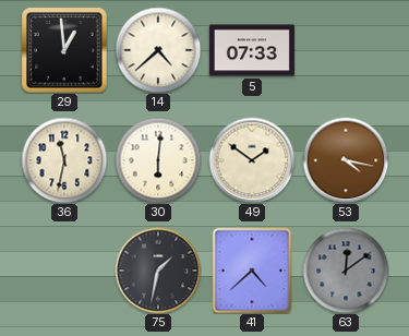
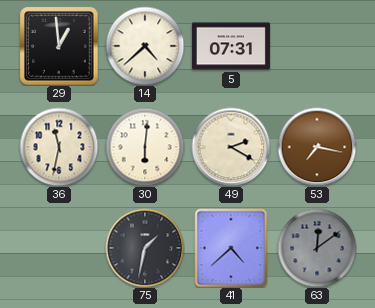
5: 07:33 -> 07:31
49: 1:51 -> 2:20
53: 4:17 -> 7:17
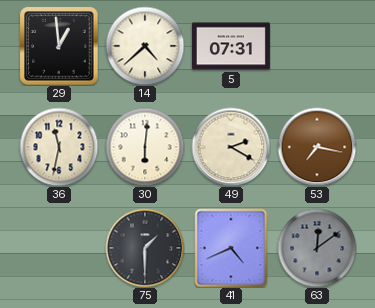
75: 1:32 -> 1:30
41: 4:38 -> 4:41
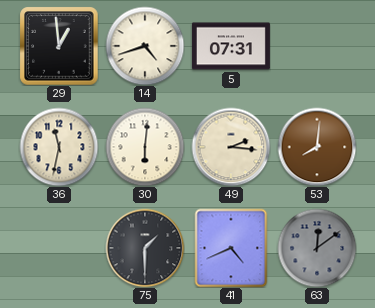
14: 4:38 -> 4:42
49: 2:20 -> 2:16
53: 7:17 -> 8:01
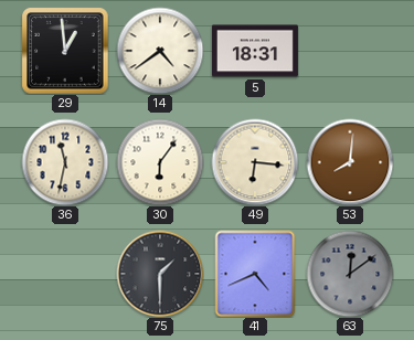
14: 4:42 -> 4:39
5: 07:31 -> 18:31
30: 6:01 -> 6:06
49: 2:16 -> 6:16
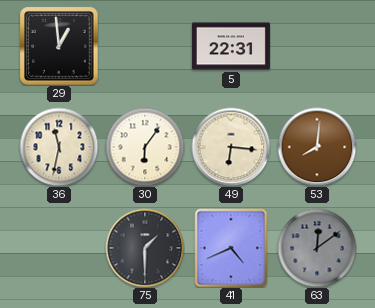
14: 4:39 -> none
5: 18:31 -> 22:31
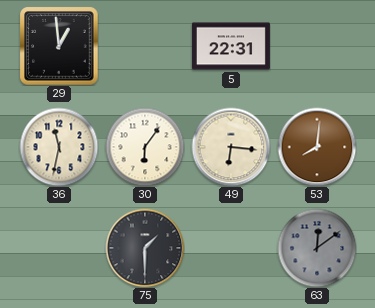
41: 4:41 -> none
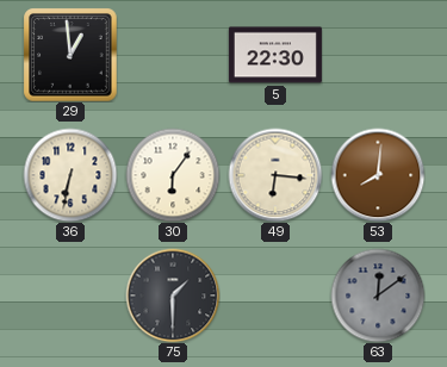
5: 22:31 -> 22:30
36: 11:32 -> 6:32
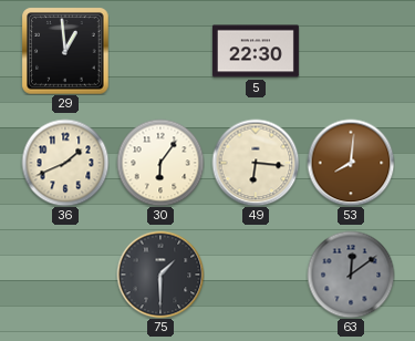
36: 6:32 -> 1:41
